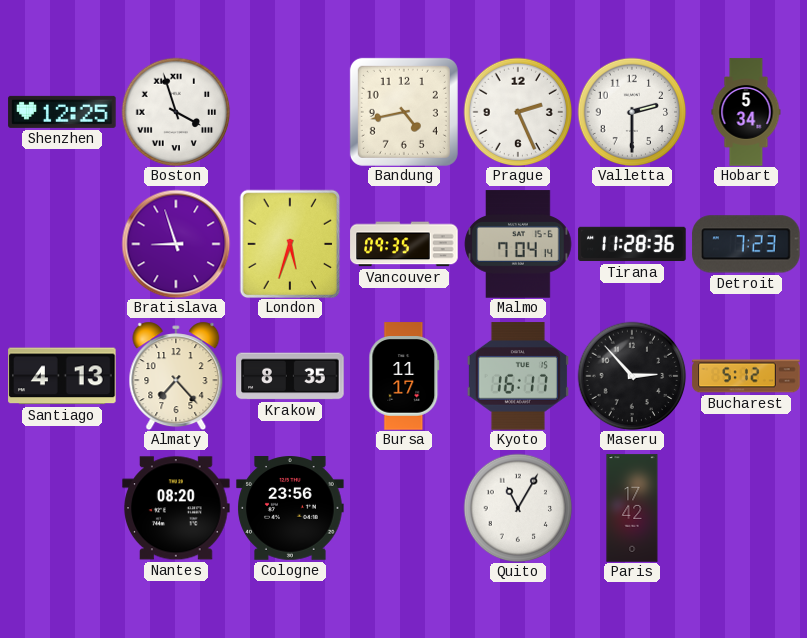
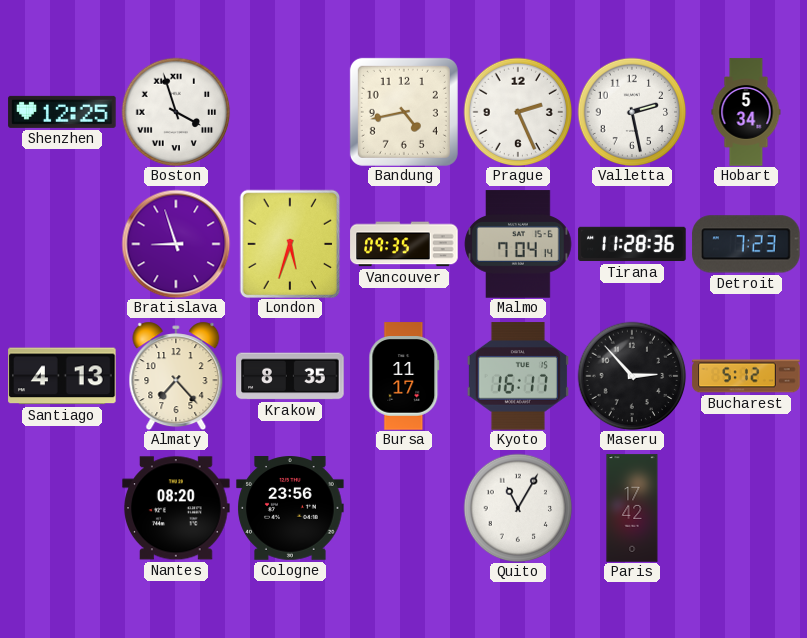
Valletta: 2:30 -> 2:28
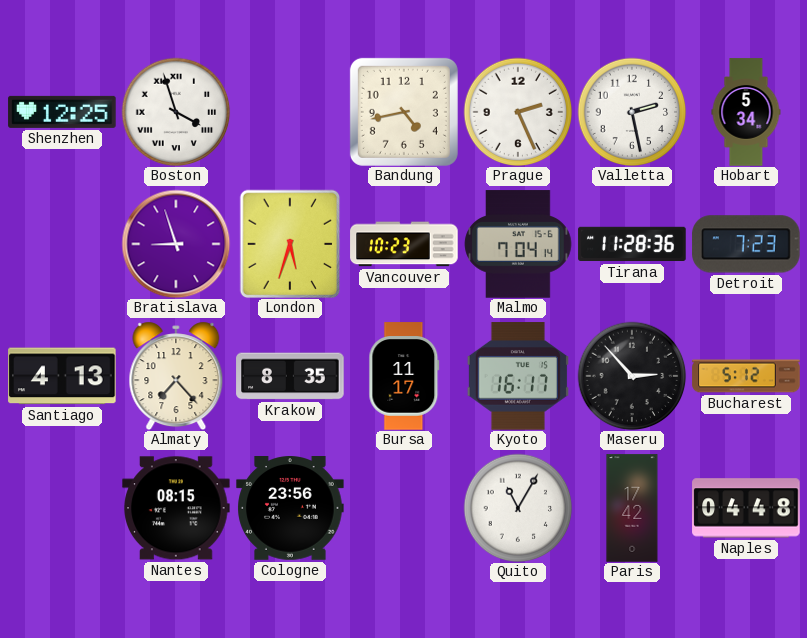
Vancouver: 09:35 -> 10:23
Nantes: 08:20 -> 08:15
Naples: none -> 04:48
